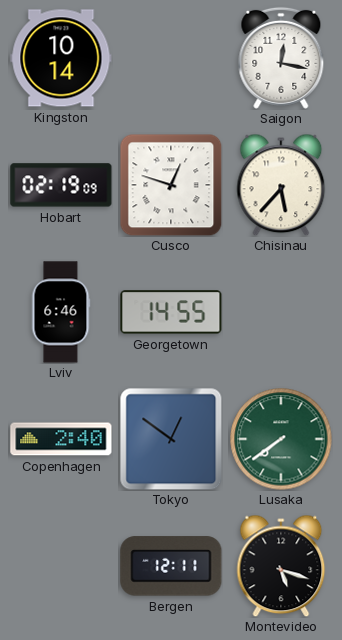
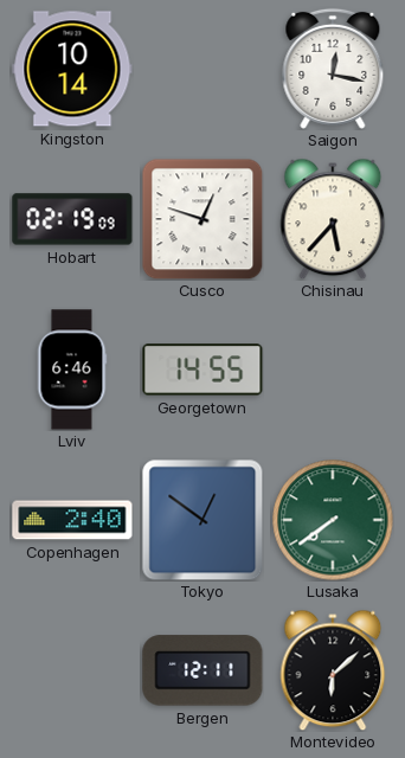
Montevideo: 5:18 -> 6:08
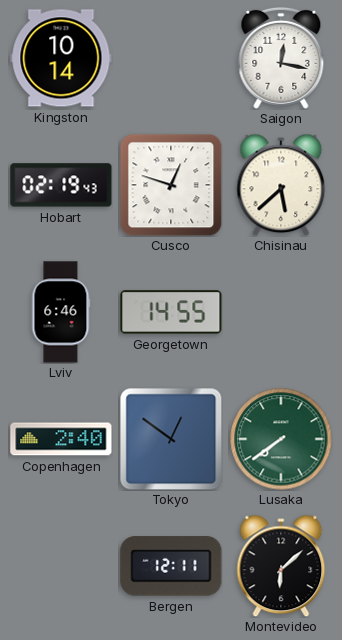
Hobart: 02:19:09 -> 02:19:43
Chisinau: 5:37 -> 5:38
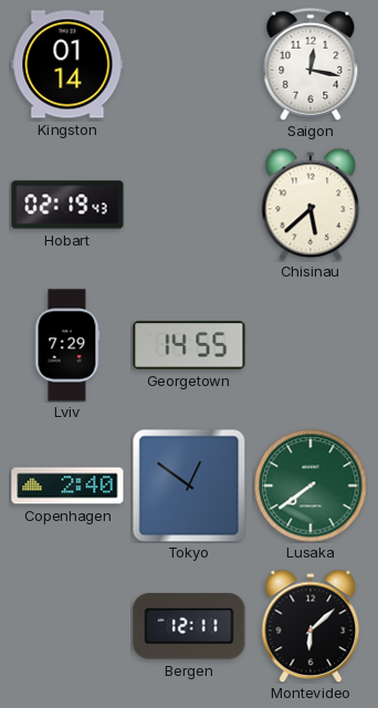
Kingston: 10:14 -> 01:14
Cusco: 12:48 -> none
Lviv: 6:46 -> 7:29
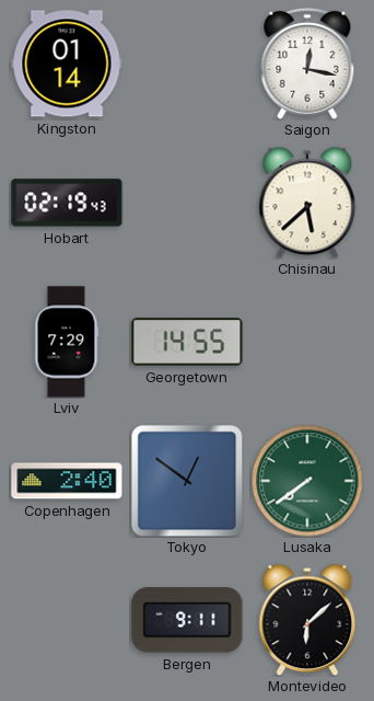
Bergen: 12:11 -> 9:11
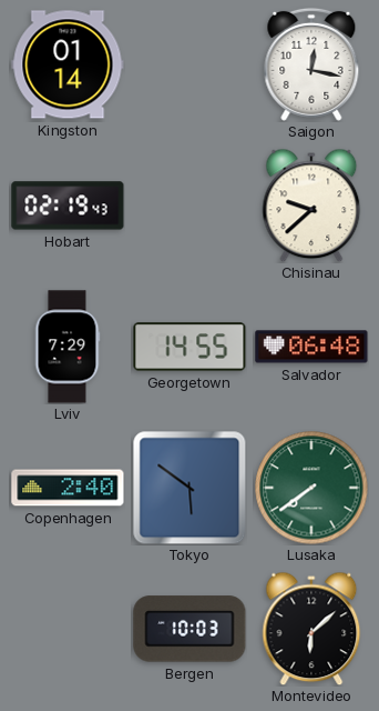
Chisinau: 5:38 -> 9:38
Salvador: none -> 06:48
Tokyo: 12:51 -> 5:51
Bergen: 9:11 -> 10:03
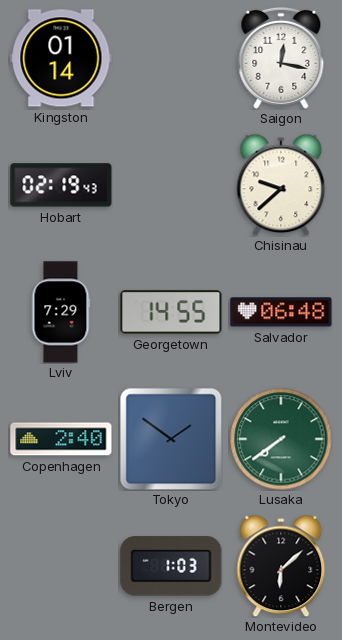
Tokyo: 5:51 -> 1:51
Bergen: 10:03 -> 1:03
